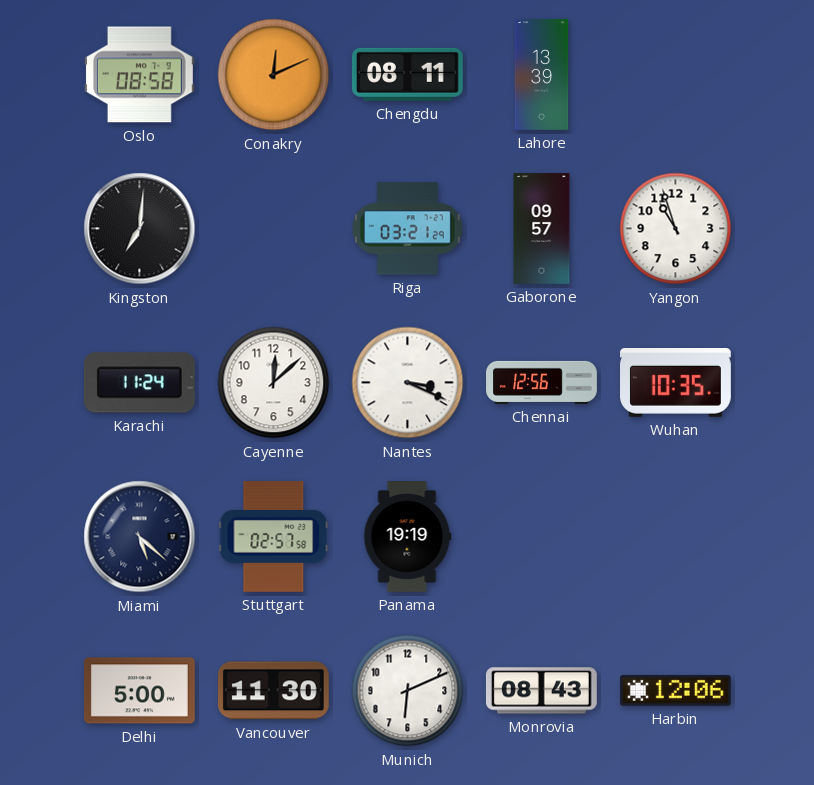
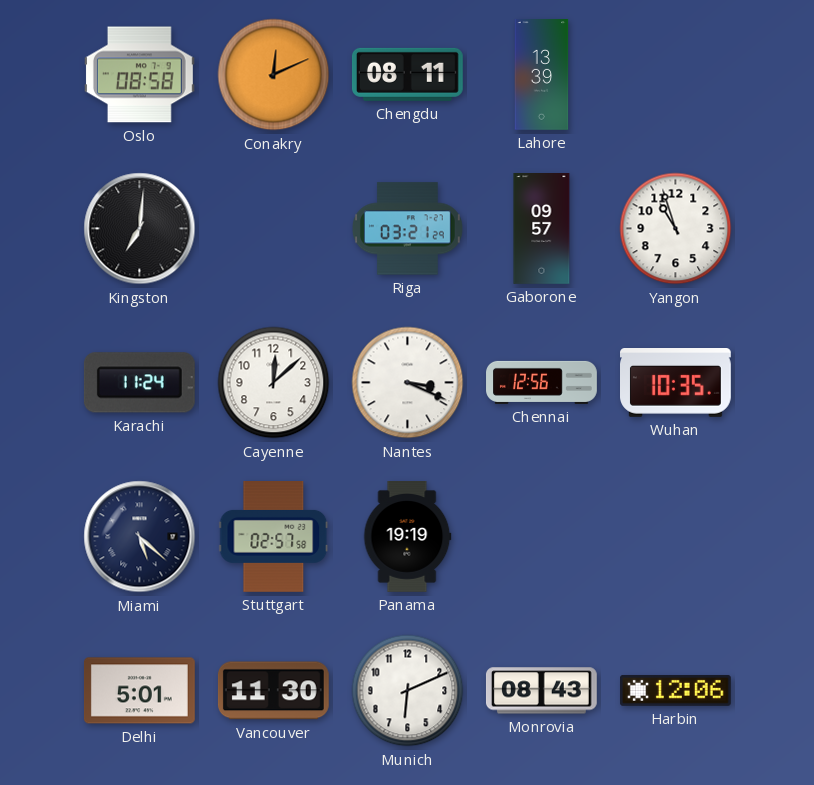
Delhi: 5:00 -> 5:01
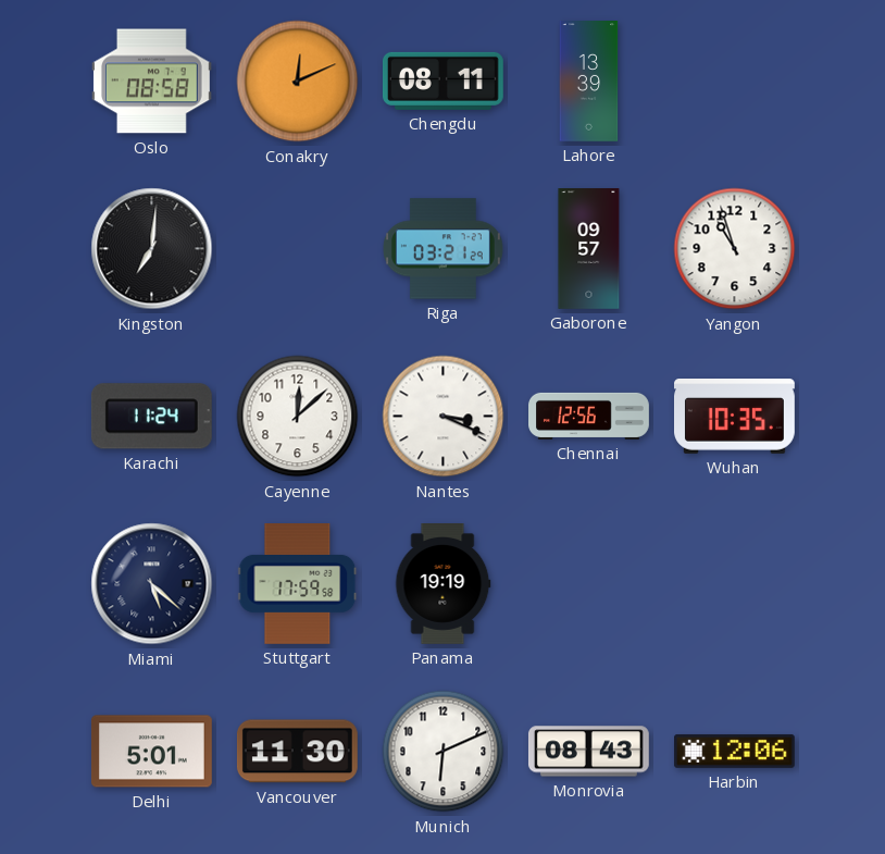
Stuttgart: 02:57 -> 17:59
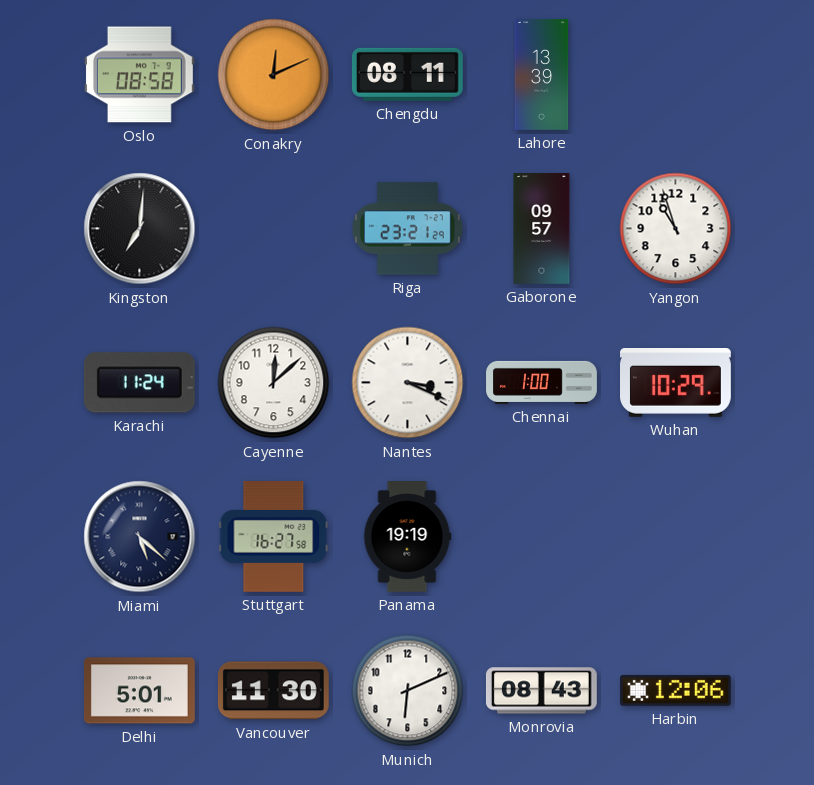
Riga: 03:21 -> 23:21
Chennai: 12:56 -> 1:00
Wuhan: 10:35 -> 10:29
Stuttgart: 17:59 -> 16:27
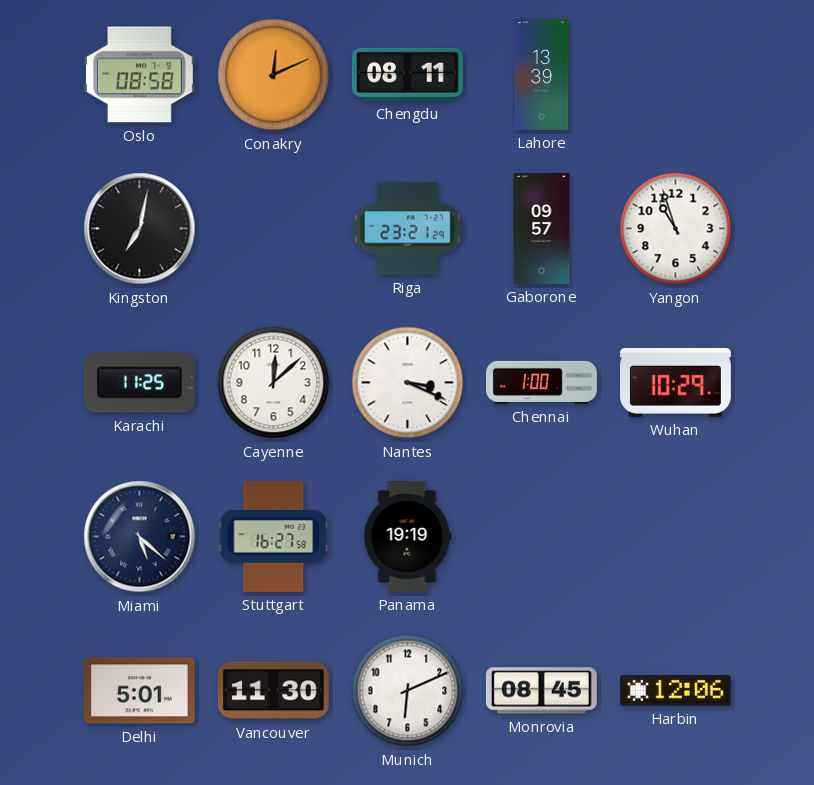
Kingston: 7:01 -> 7:02
Karachi: 11:24 -> 11:25
Monrovia: 08:43 -> 08:45
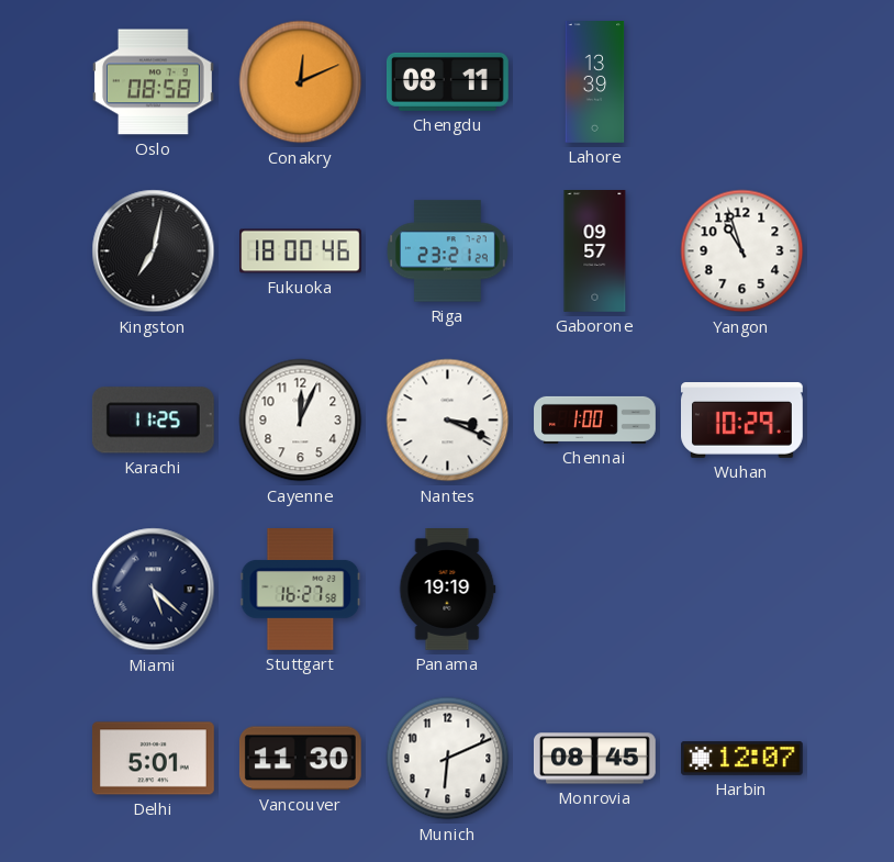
Fukuoka: none -> 18:00
Cayenne: 12:08 -> 12:04
Harbin: 12:06 -> 12:07
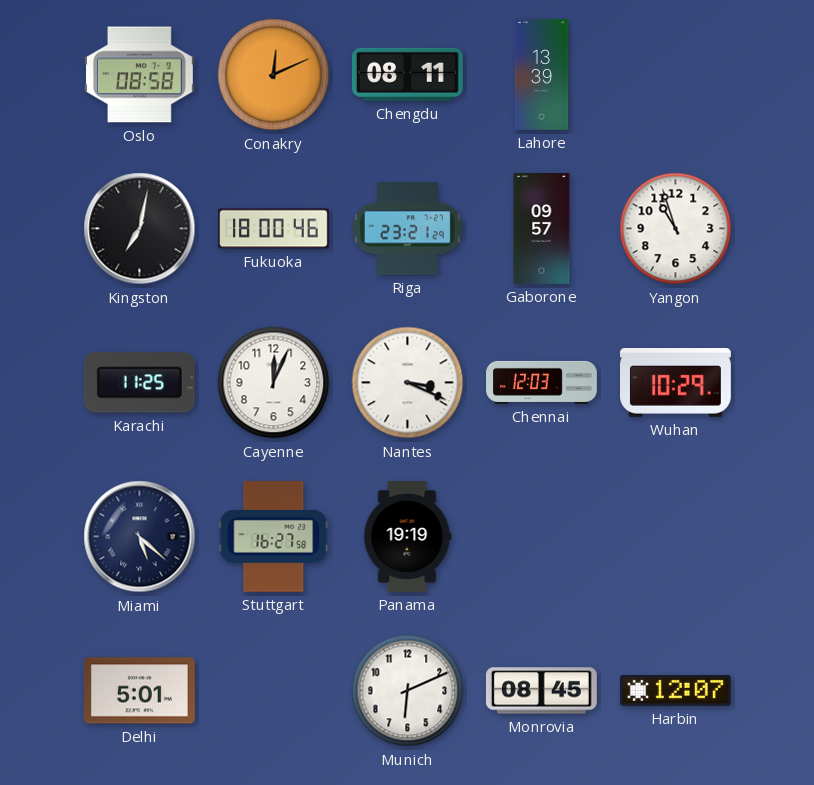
Chennai: 1:00 -> 12:03
Vancouver: 11:30 -> none
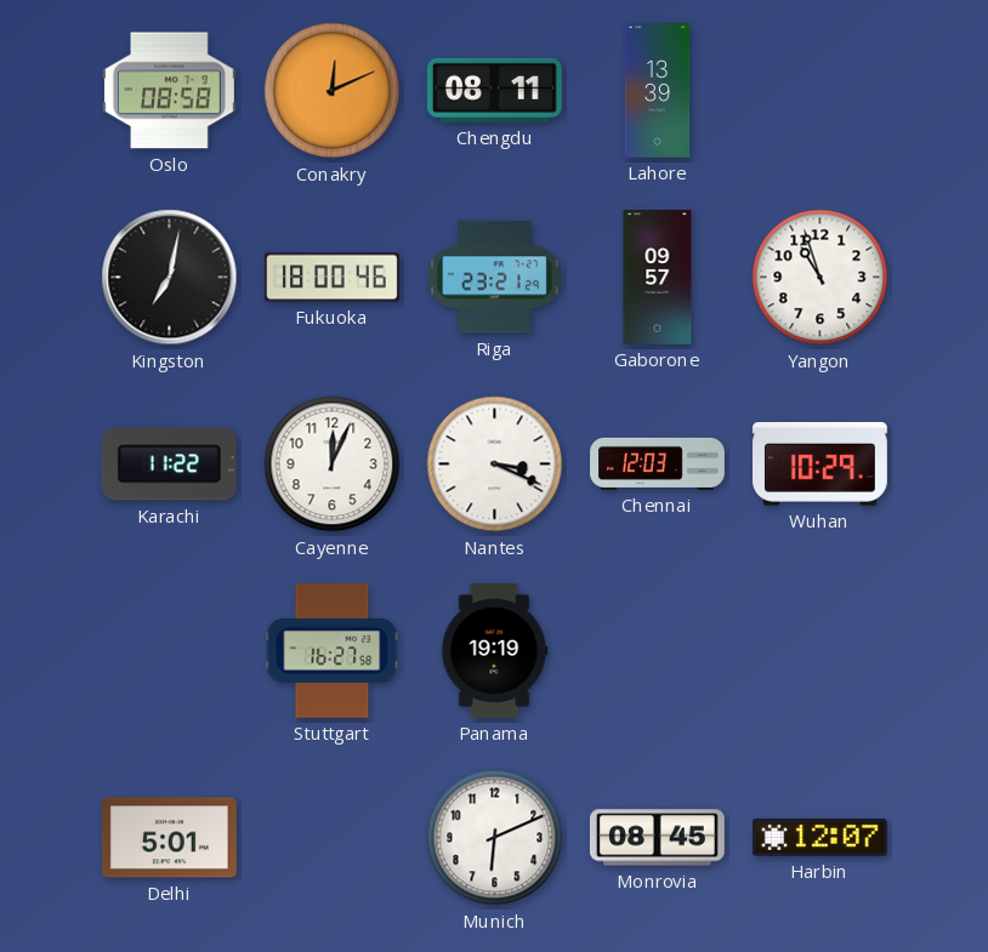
Karachi: 11:25 -> 11:22
Miami: 5:22 -> none
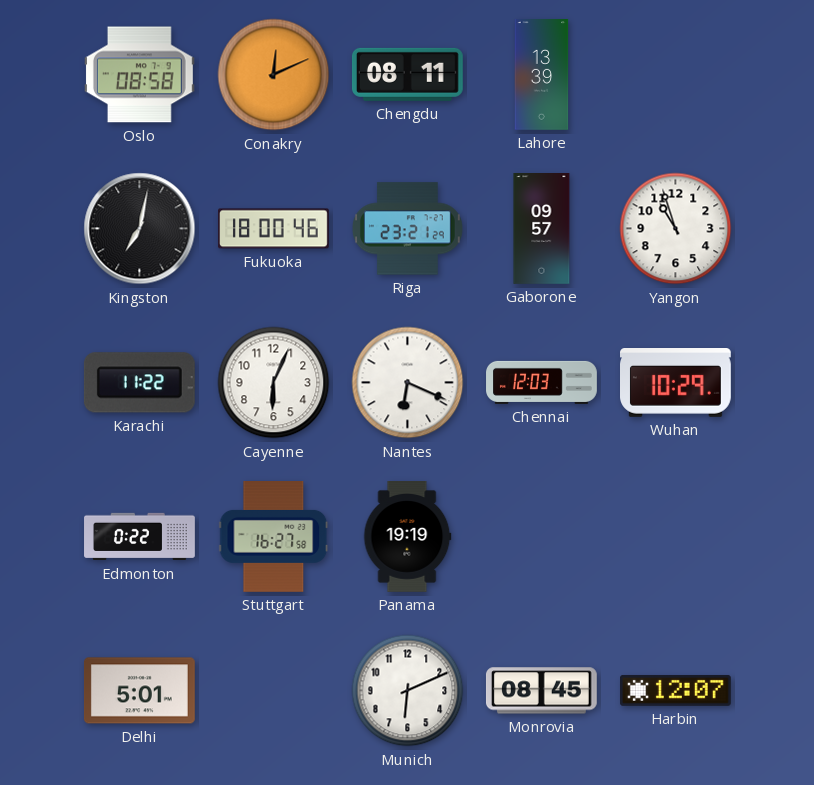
Cayenne: 12:04 -> 6:04
Nantes: 3:19 -> 6:19
Edmonton: none -> 0:22
